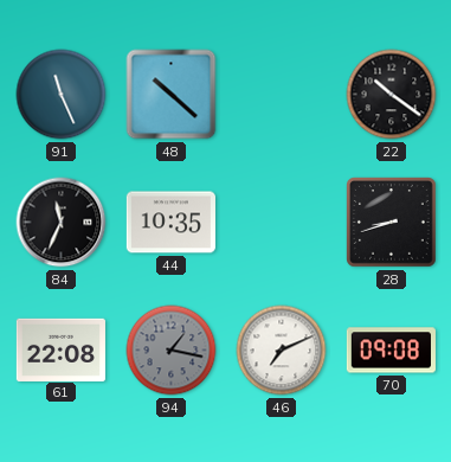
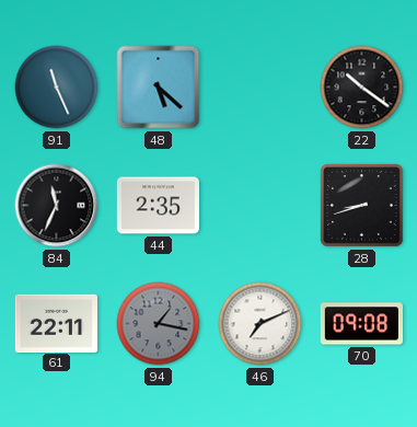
48: 10:22 -> 5:22
44: 10:35 -> 2:35
61: 22:08 -> 22:11
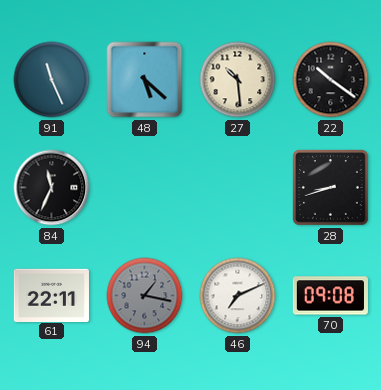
27: none -> 10:29
44: 2:35 -> none
